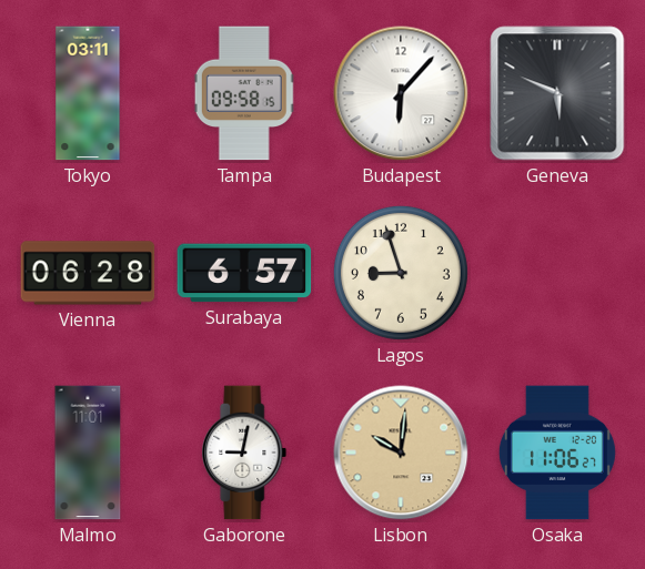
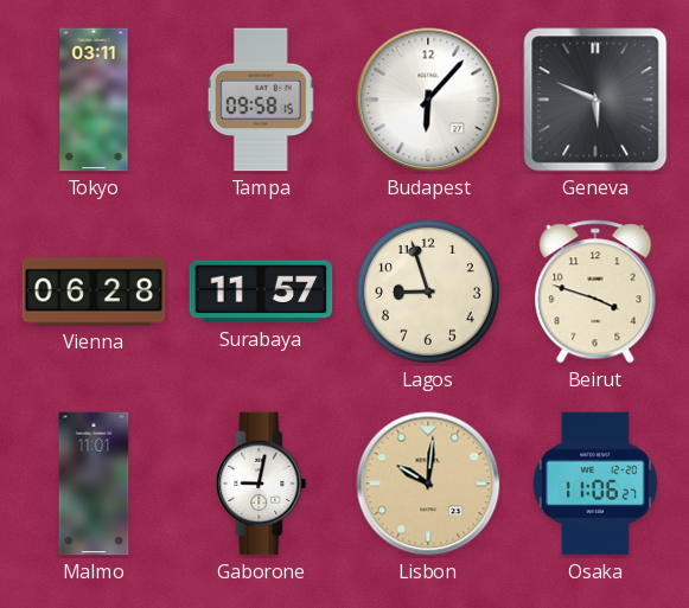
Surabaya: 6:57 -> 11:57
Beirut: none -> 3:48
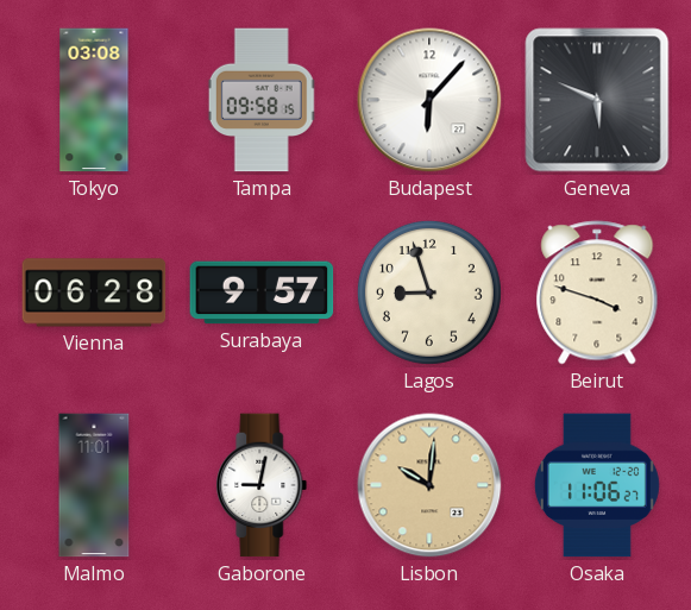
Tokyo: 03:11 -> 03:08
Surabaya: 11:57 -> 9:57
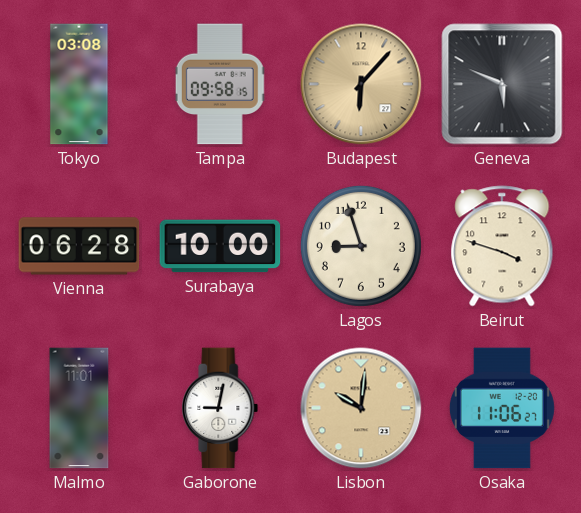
Budapest dial: white -> champagne
Surabaya: 9:57 -> 10:00
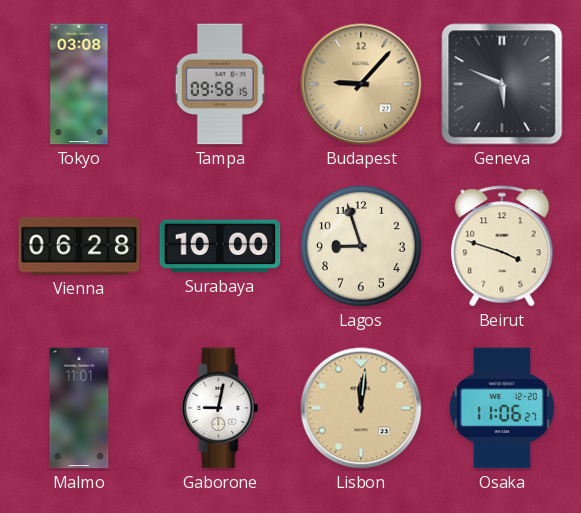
Budapest: 6:07 -> 9:07
Lisbon: 10:01 -> 12:01
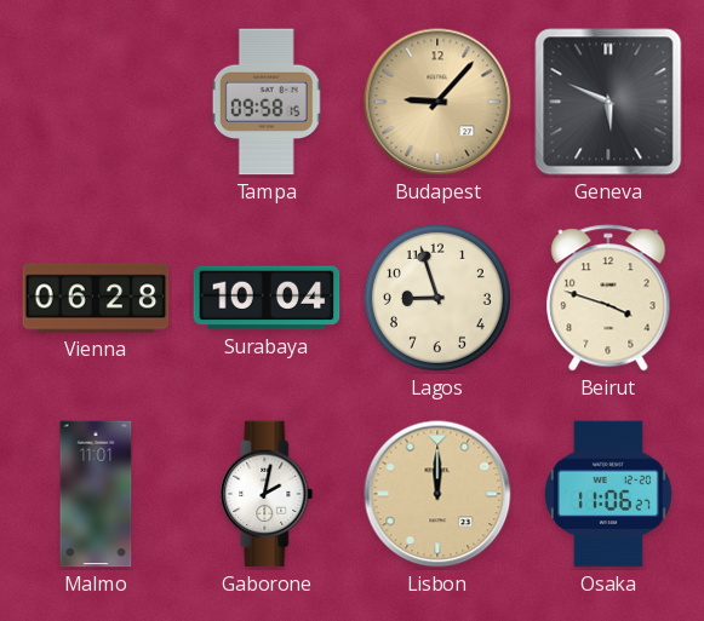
Tokyo: 03:08 -> none
Surabaya: 10:00 -> 10:04
Gaborone: 9:02 -> 2:02
Lisbon: 12:01 -> 12:00
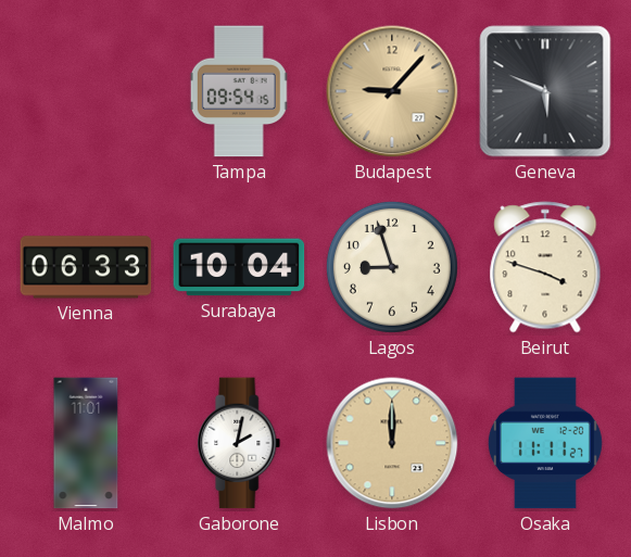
Tampa: 09:58 -> 09:54
Vienna: 06:28 -> 06:33
Osaka: 11:06 -> 11:11
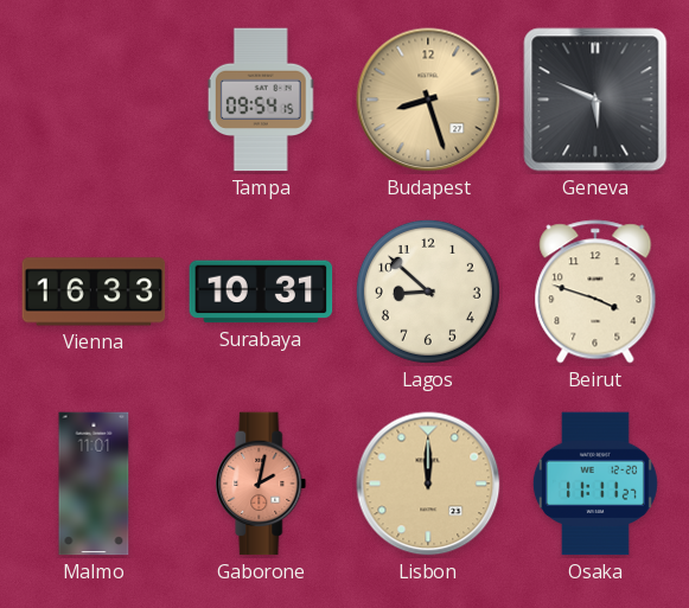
Budapest: 9:07 -> 8:27
Vienna: 06:33 -> 16:33
Surabaya: 10:04 -> 10:31
Lagos: 8:57 -> 8:52
Gaborone dial: white -> salmon
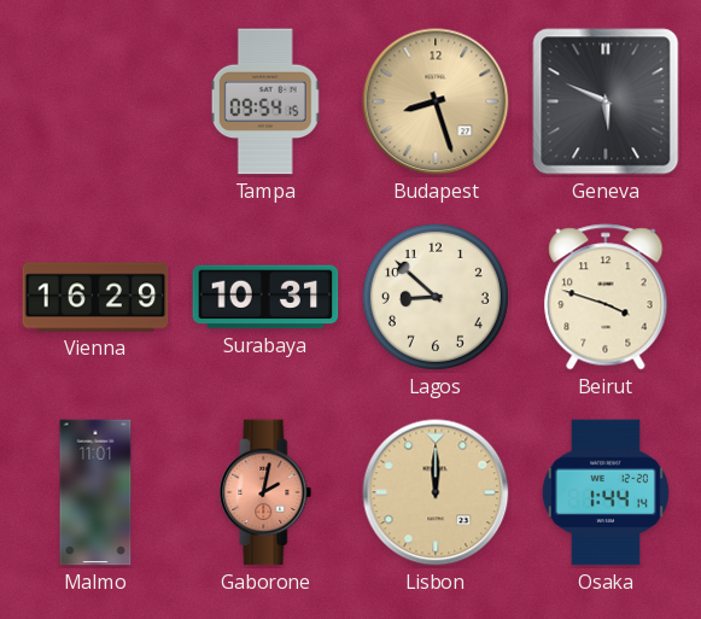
Vienna: 16:33 -> 16:29
Osaka: 11:11 -> 1:44
